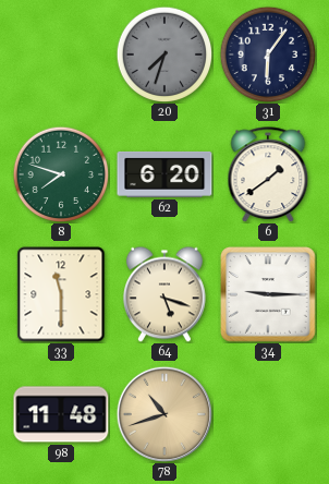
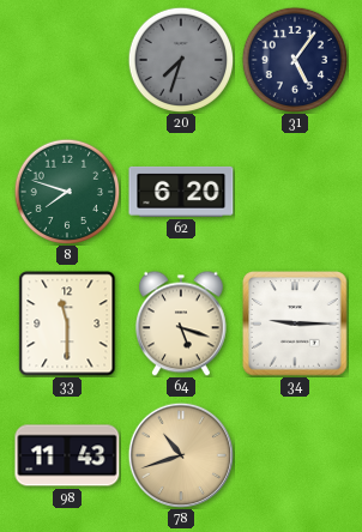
31: 6:06 -> 5:06
6: 1:39 -> none
98: 11:48 -> 11:43
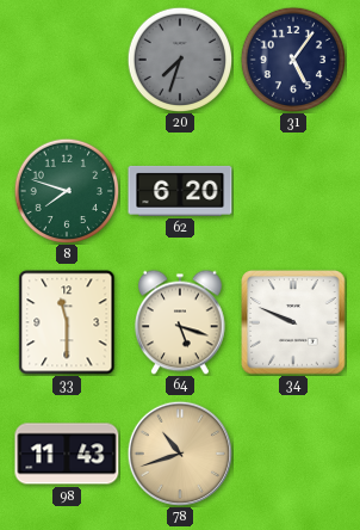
34: 9:15 -> 9:49
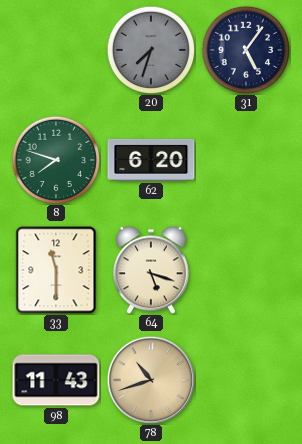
34: 9:49 -> none
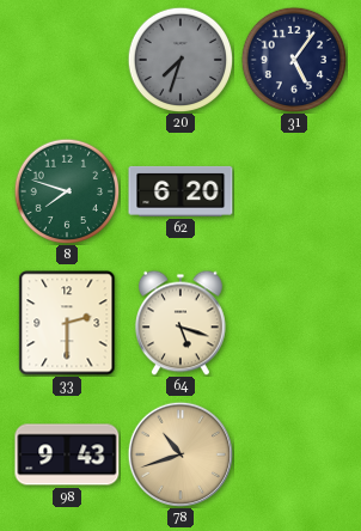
33: 11:30 -> 2:30
98: 11:43 -> 9:43
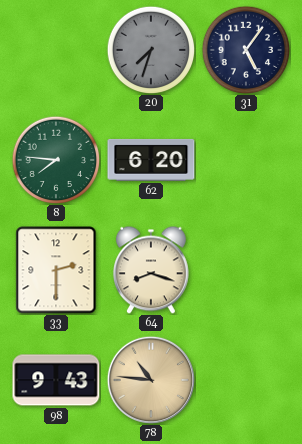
8: 7:48 -> 7:46
64: 5:18 -> 8:18
78: 10:42 -> 10:46
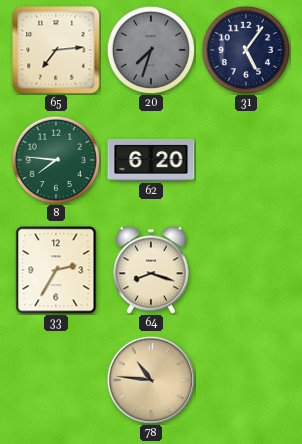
65: none -> 7:14
33: 2:30 -> 2:35
98: 9:43 -> none
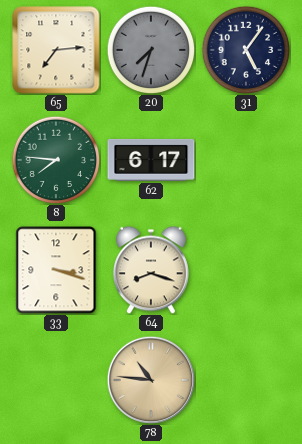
62: 6:20 -> 6:17
33: 2:35 -> 3:18
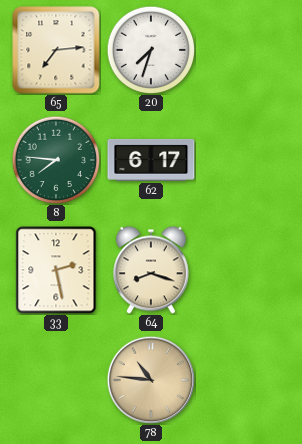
20 dial: grey -> white
31: 5:06 -> none
33: 3:18 -> 2:28
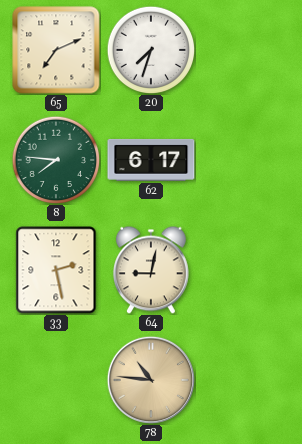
65: 7:14 -> 7:11
64: 8:18 -> 9:02
